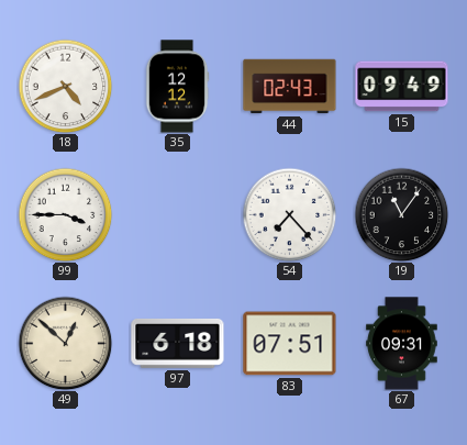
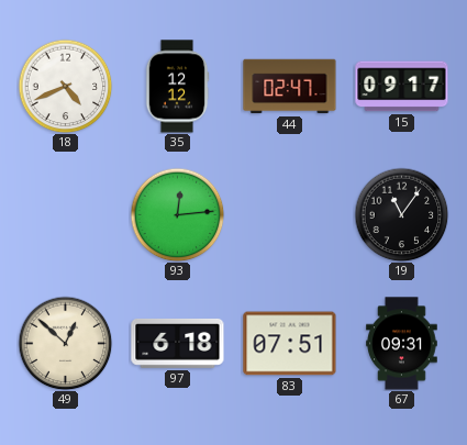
44: 02:43 -> 02:47
15: 09:49 -> 09:17
99: 3:45 -> none
93: none -> 12:14
54: 7:23 -> none
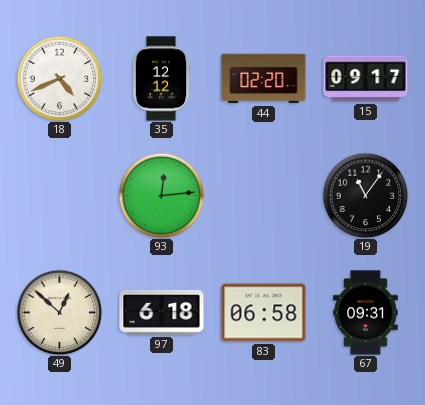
44: 02:47 -> 02:20
83: 07:51 -> 06:58
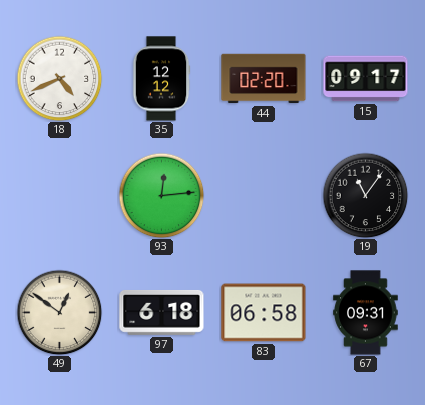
49: 12:52 -> 12:51
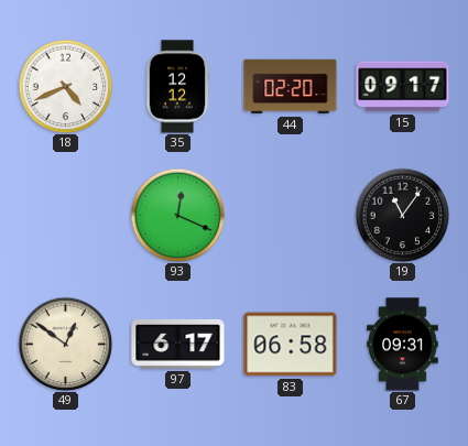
93: 12:14 -> 12:19
97: 6:18 -> 6:17
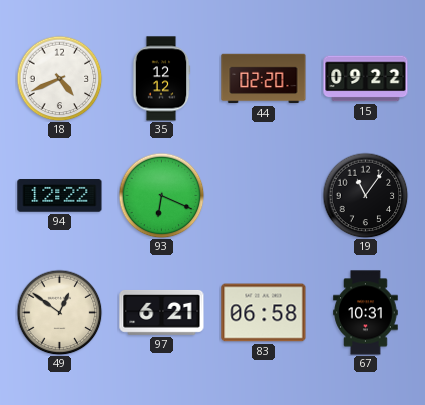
15: 09:17 -> 09:22
94: none -> 12:22
93: 12:19 -> 6:19
97: 6:17 -> 6:21
67: 09:31 -> 10:31
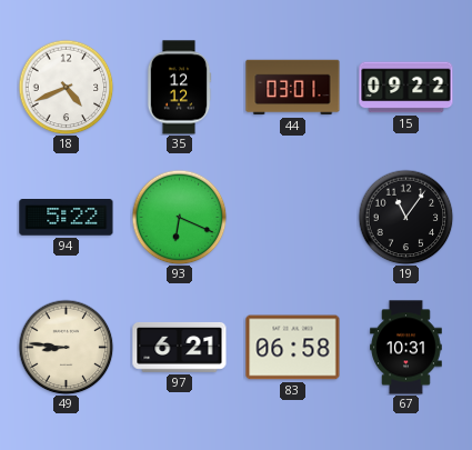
44: 02:20 -> 03:01
94: 12:22 -> 5:22
49: 12:51 -> 8:46
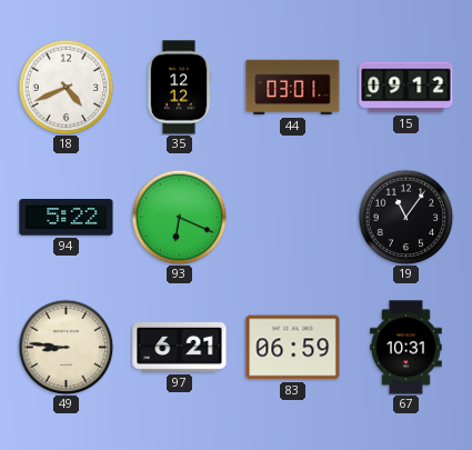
15: 09:22 -> 09:12
83: 06:58 -> 06:59
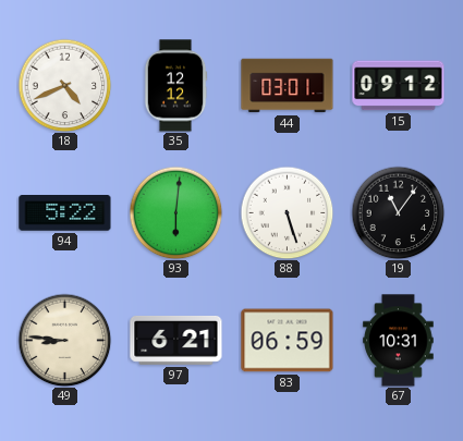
93: 6:19 -> 6:01
88: none -> 5:27
